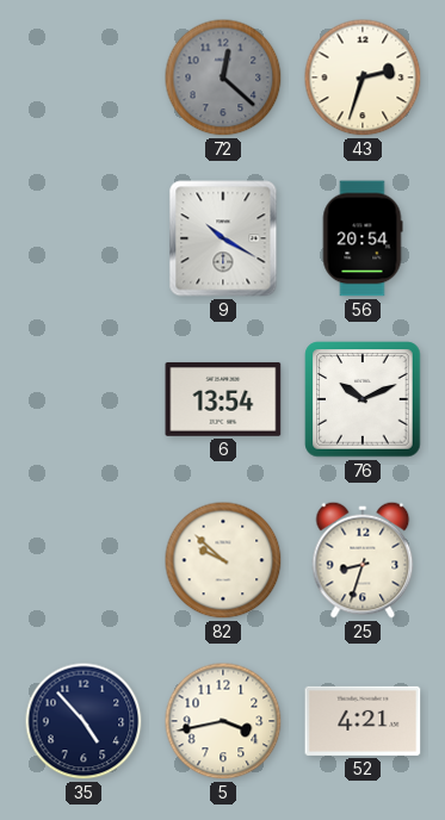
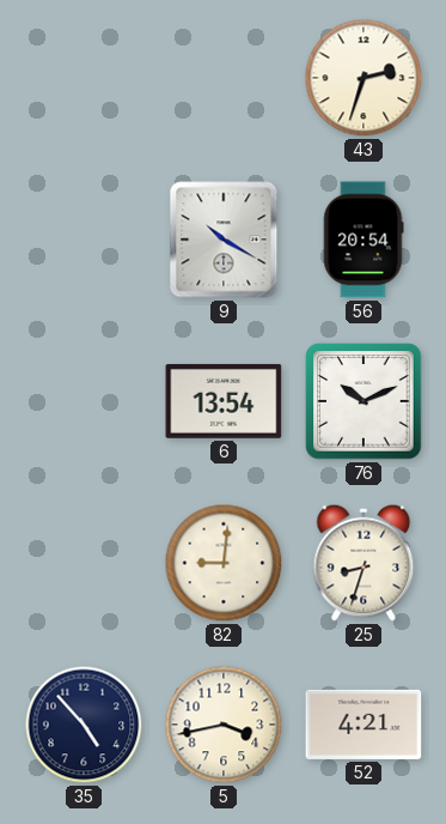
72: 12:22 -> none
82: 9:52 -> 9:01
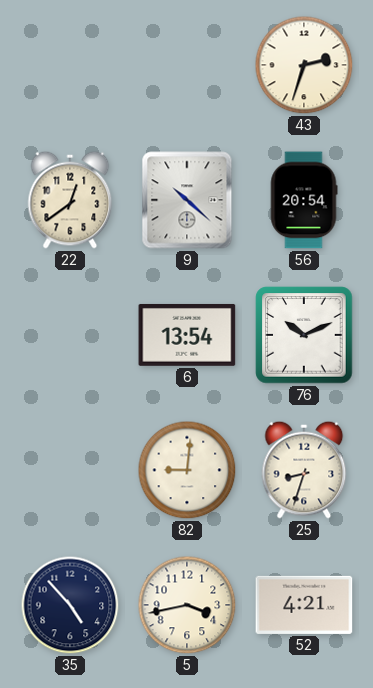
22: none -> 12:39
9: 10:20 -> 10:22
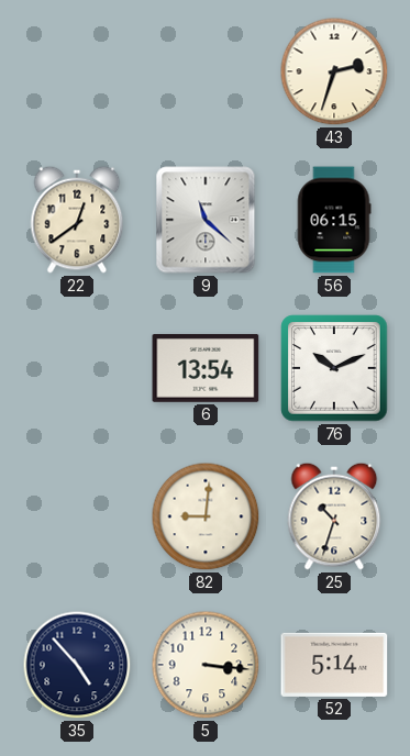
9: 10:22 -> 11:22
56: 20:54 -> 06:15
25: 8:33 -> 10:33
5: 3:43 -> 3:16
52: 4:21 -> 5:14
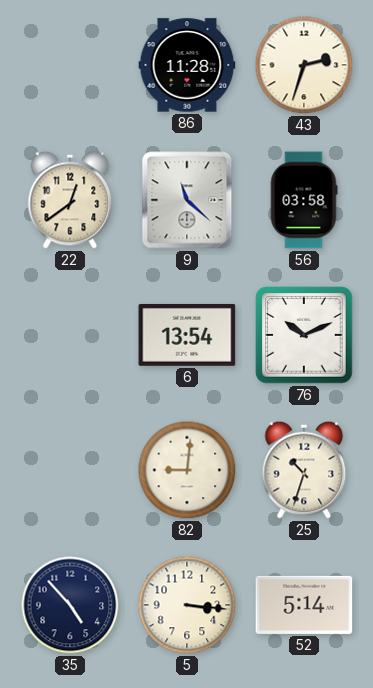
86: none -> 11:28
56: 06:15 -> 03:58
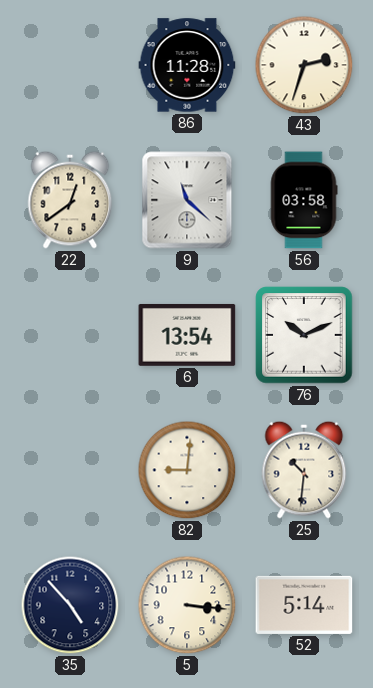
25: 10:33 -> 10:31
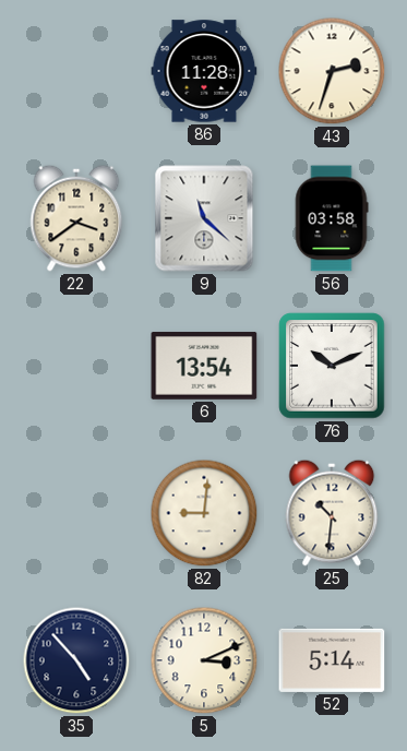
22: 12:39 -> 3:39
5: 3:16 -> 3:11
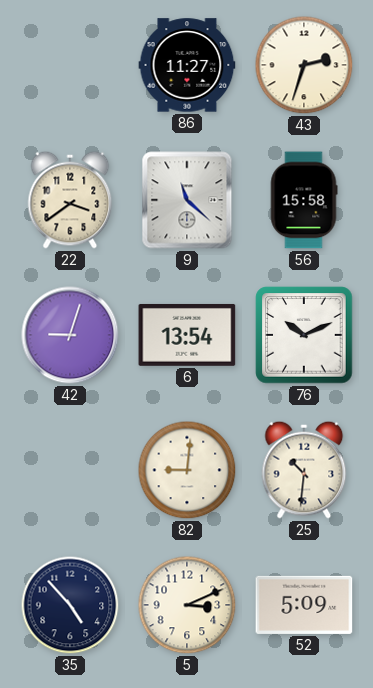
86: 11:28 -> 11:27
56: 03:58 -> 15:58
42: none -> 9:03
52: 5:14 -> 5:09
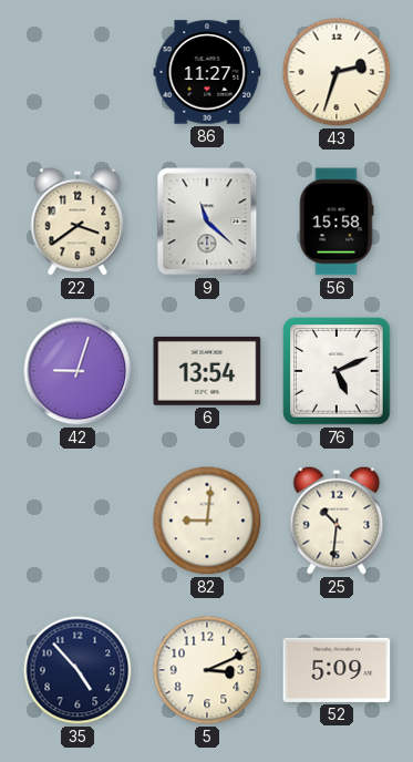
76: 10:11 -> 5:11
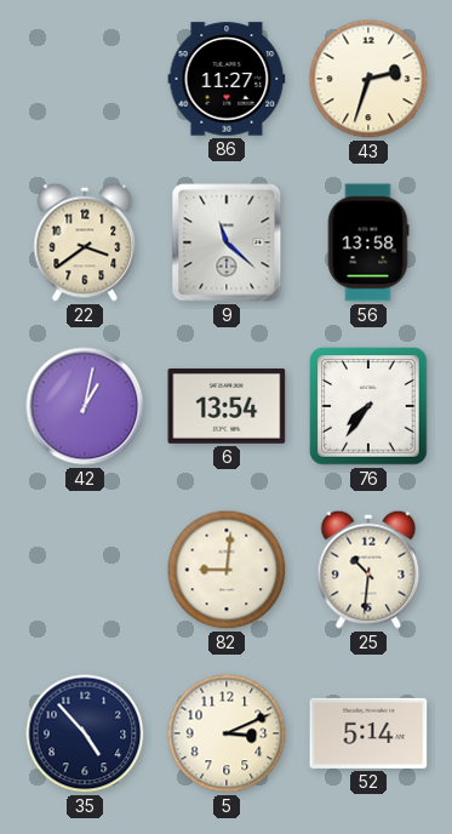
56: 15:58 -> 13:58
42: 9:03 -> 1:02
76: 5:11 -> 7:36
52: 5:09 -> 5:14
